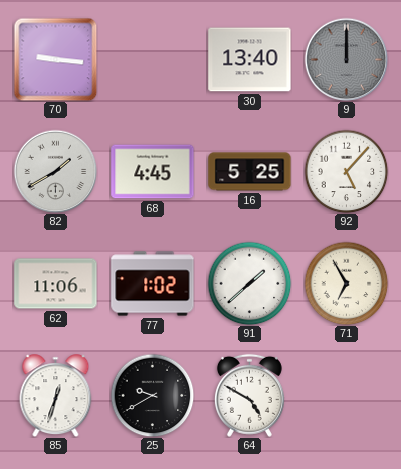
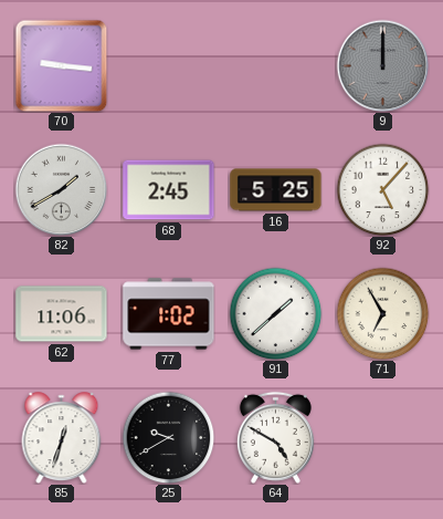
30: 13:40 -> none
68: 4:45 -> 2:45
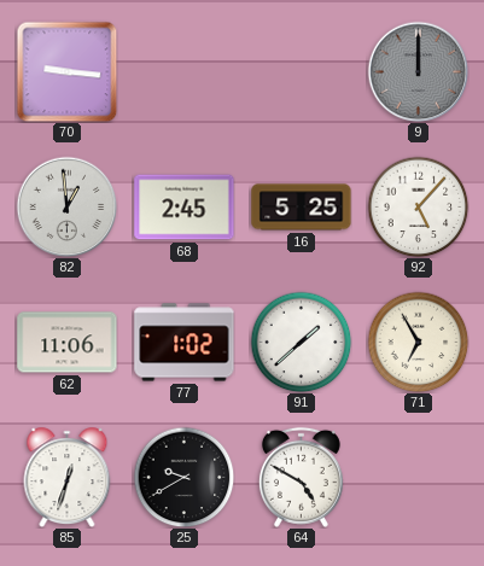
82: 1:40 -> 12:59
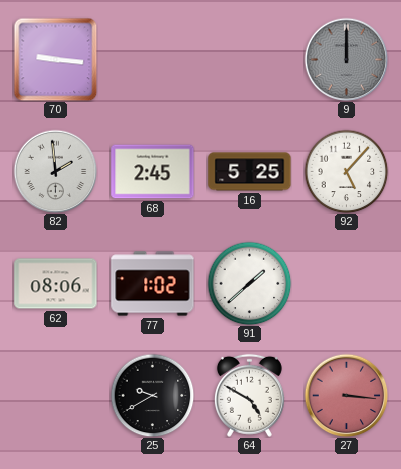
82: 12:59 -> 1:59
62: 11:06 -> 08:06
71: 6:55 -> none
85: 12:33 -> none
27: none -> 3:16
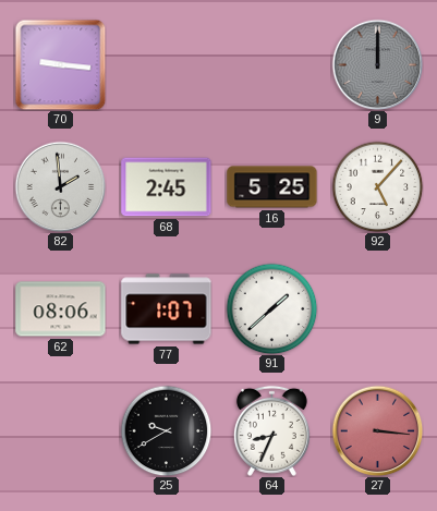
77: 1:02 -> 1:07
64: 4:50 -> 8:34
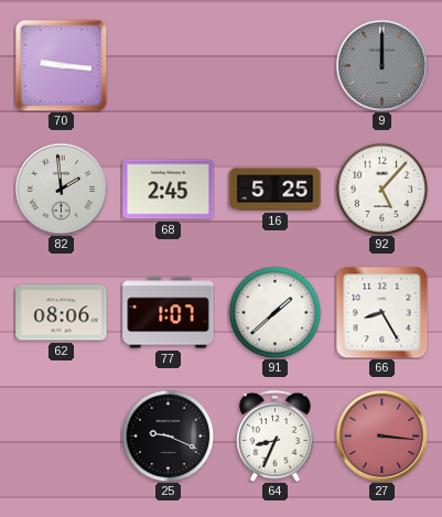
66: none -> 8:25
25: 9:40 -> 9:19
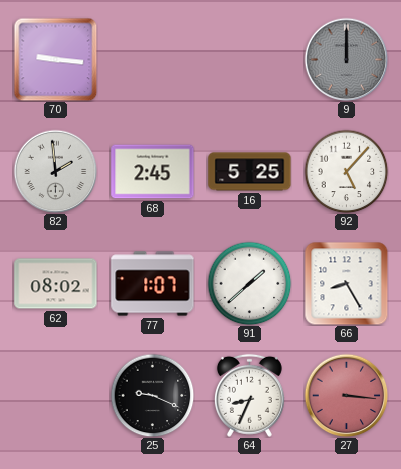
62: 08:06 -> 08:02
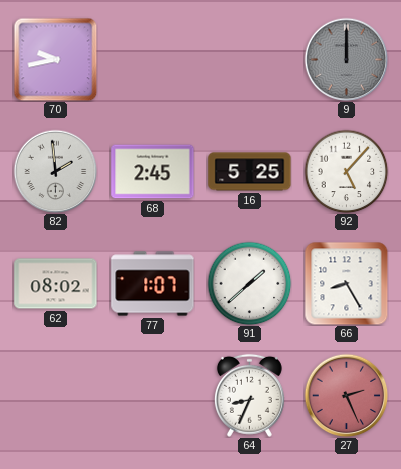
70: 9:16 -> 9:43
25: 9:19 -> none
27: 3:16 -> 2:26
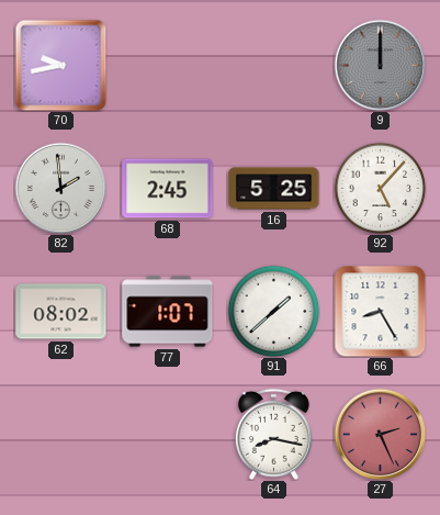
64: 8:34 -> 8:17
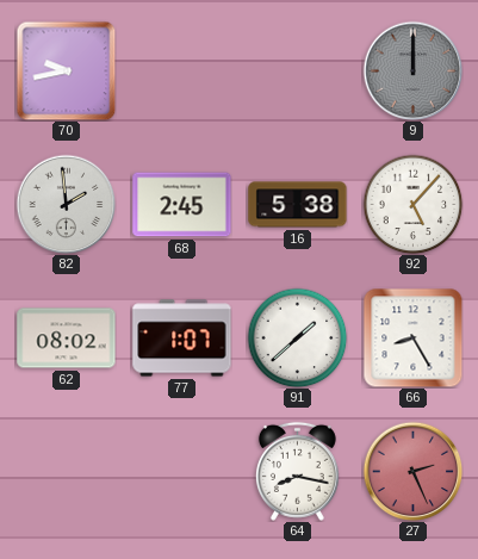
16: 5:25 -> 5:38
